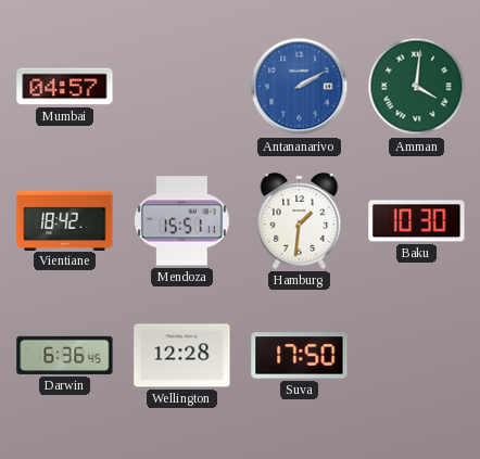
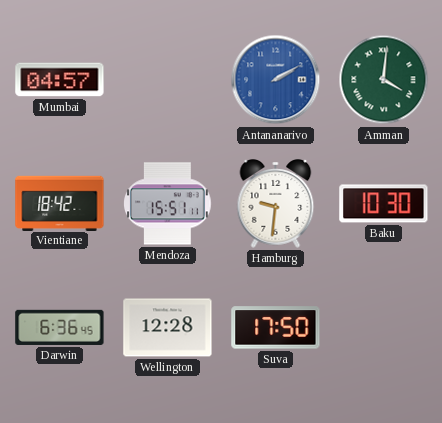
Hamburg: 1:31 -> 9:31
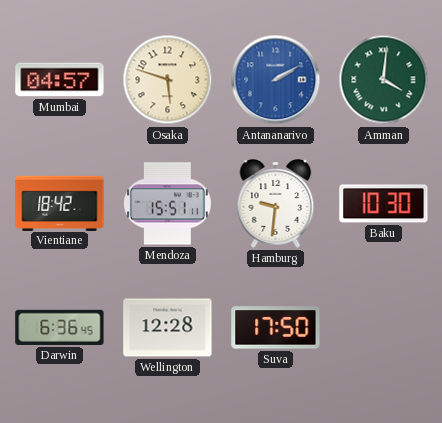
Osaka: none -> 5:48
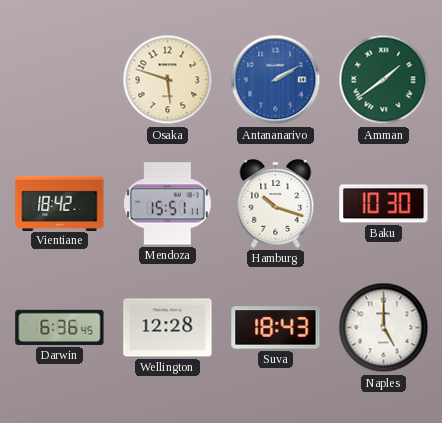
Mumbai: 04:57 -> none
Amman: 4:01 -> 1:39
Hamburg: 9:31 -> 10:18
Suva: 17:50 -> 18:43
Naples: none -> 5:00
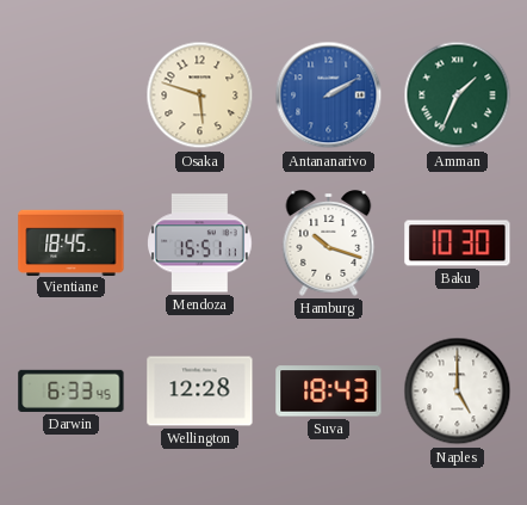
Amman: 1:39 -> 1:34
Vientiane: 18:42 -> 18:45
Darwin: 6:36 -> 6:33
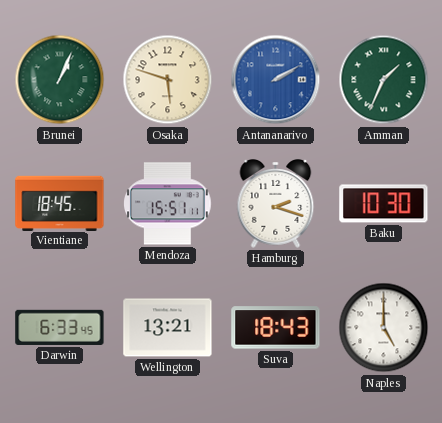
Brunei: none -> 1:04
Hamburg: 10:18 -> 2:18
Wellington: 12:28 -> 13:21
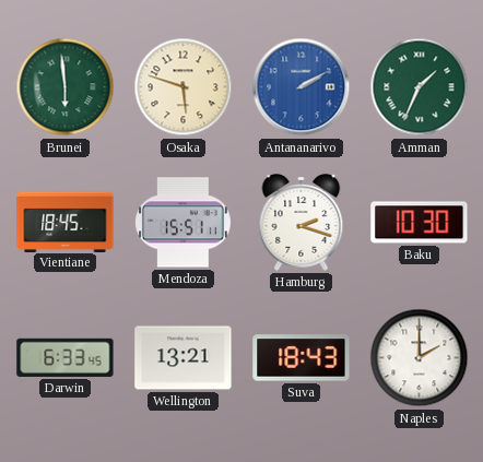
Brunei: 1:04 -> 5:59
Naples: 5:00 -> 2:00
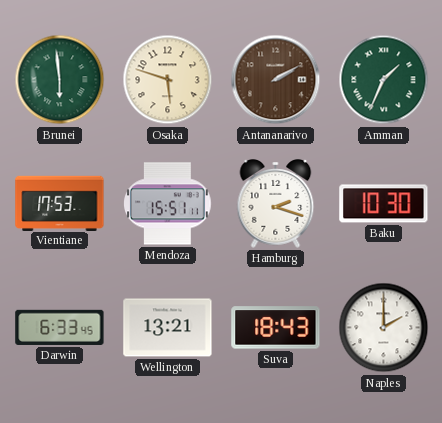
Antananarivo dial: blue -> brown
Vientiane: 18:45 -> 17:53
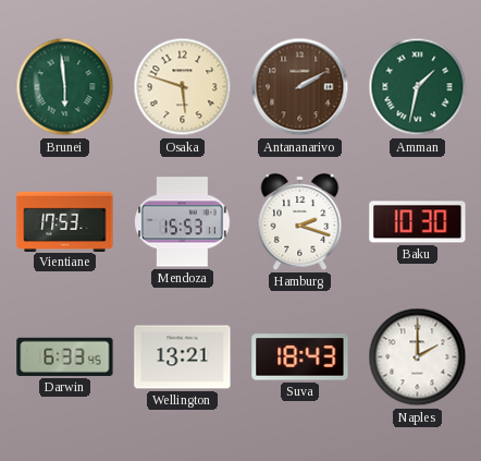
Amman: 1:34 -> 1:32
Mendoza: 15:51 -> 15:53
